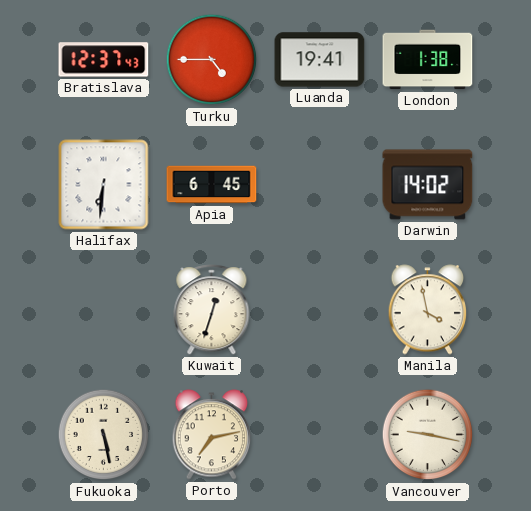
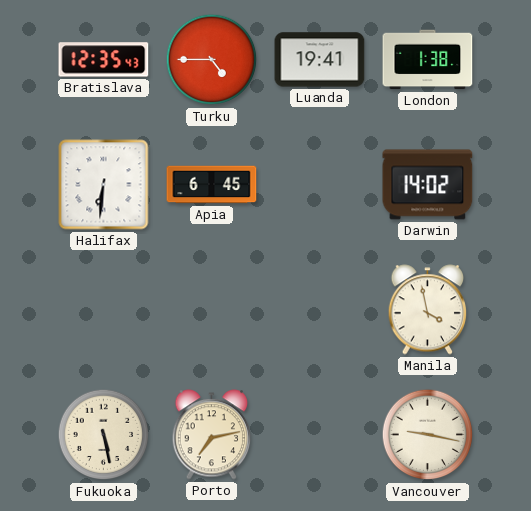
Bratislava: 12:37 -> 12:35
Kuwait: 12:33 -> none
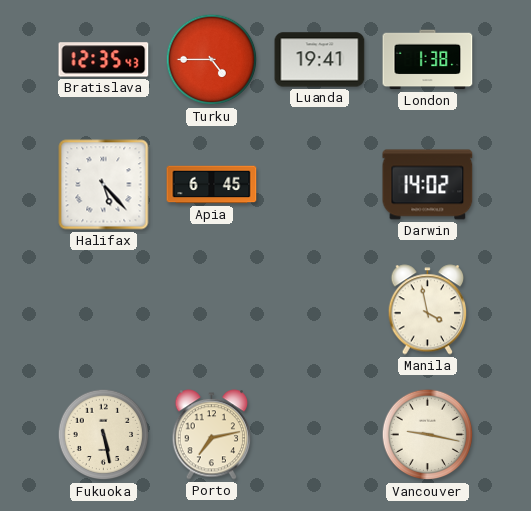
Halifax: 6:31 -> 5:23
